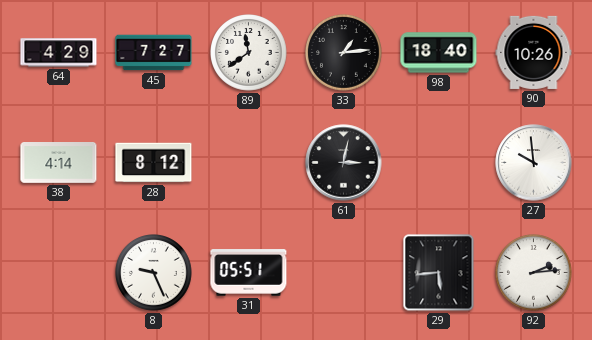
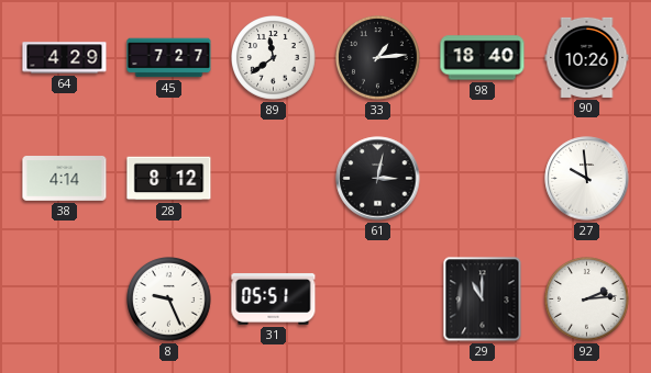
29: 5:44 -> 11:00
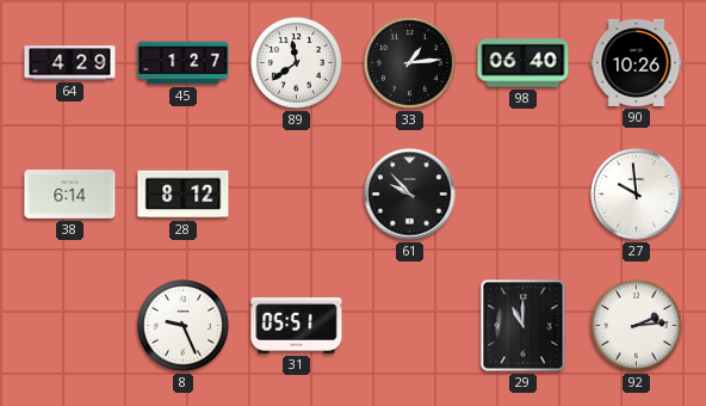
45: 7:27 -> 1:27
98: 18:40 -> 06:40
38: 4:14 -> 6:14
61: 3:02 -> 9:53
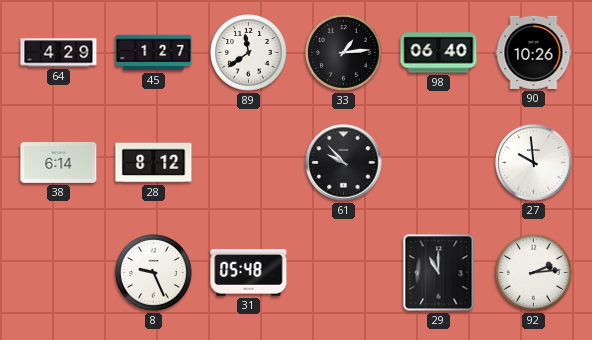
31: 05:51 -> 05:48
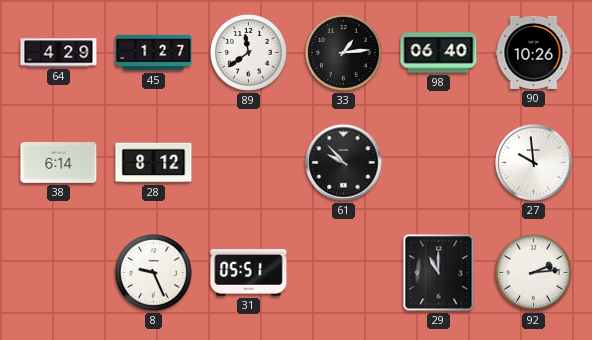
31: 05:48 -> 05:51
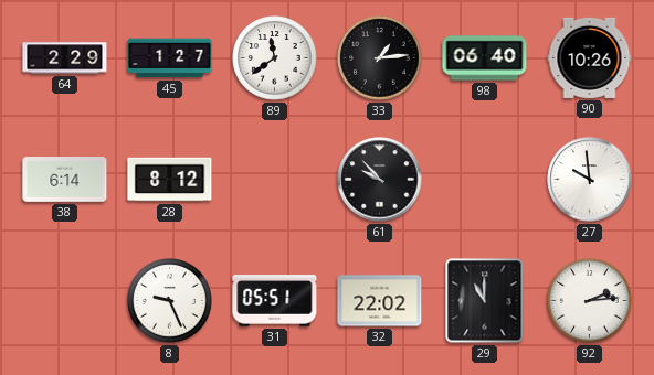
64: 4:29 -> 2:29
32: none -> 22:02
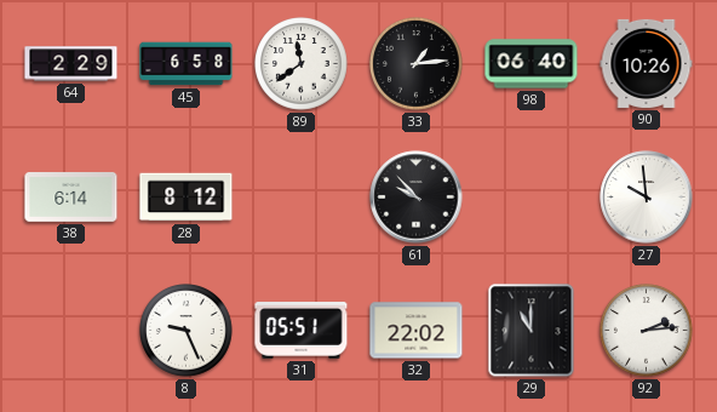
45: 1:27 -> 6:58
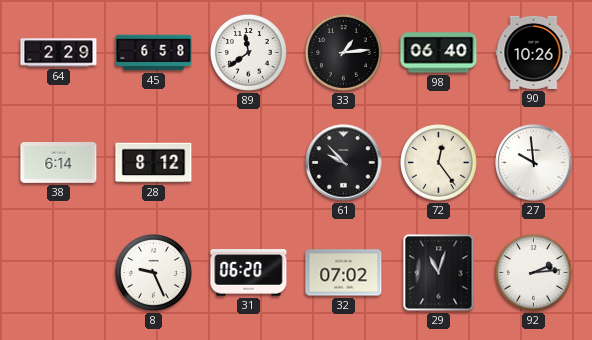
72: none -> 12:24
31: 05:51 -> 06:20
32: 22:02 -> 07:02
29: 11:00 -> 11:03
